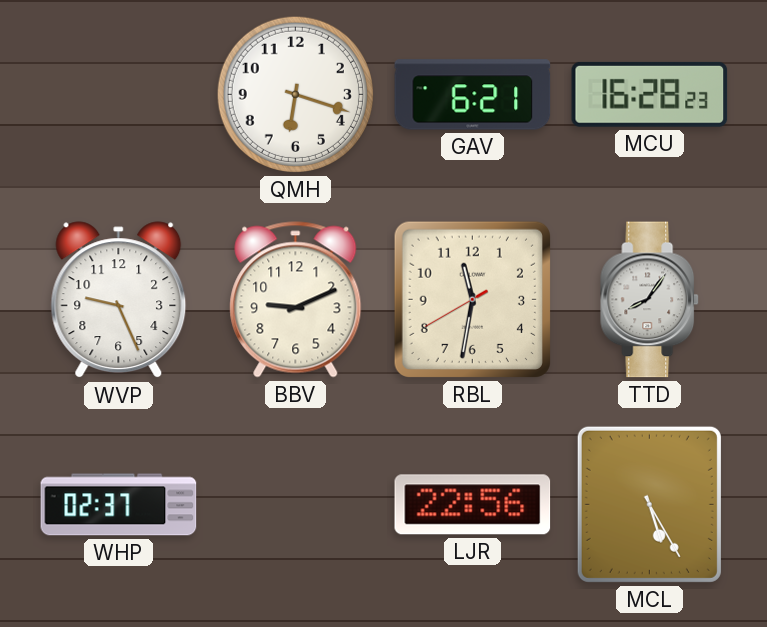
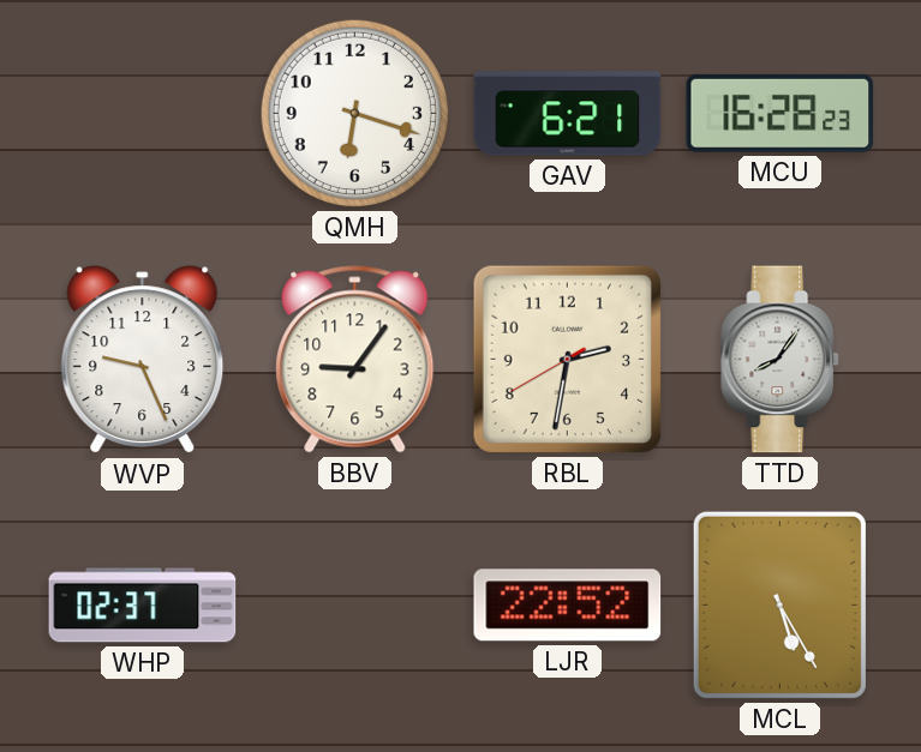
BBV: 9:11 -> 9:06
RBL: 11:31 -> 2:31
LJR: 22:56 -> 22:52
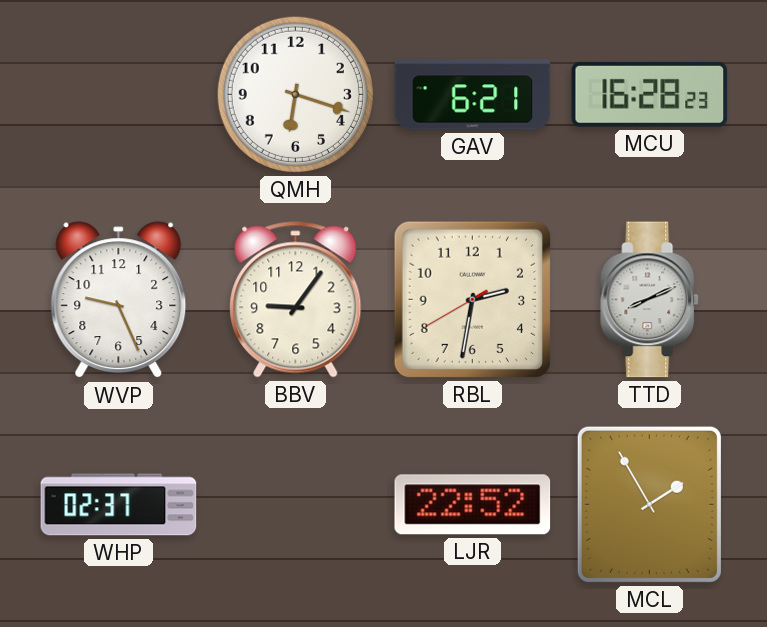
TTD: 8:06 -> 8:11
MCL: 5:25 -> 1:55
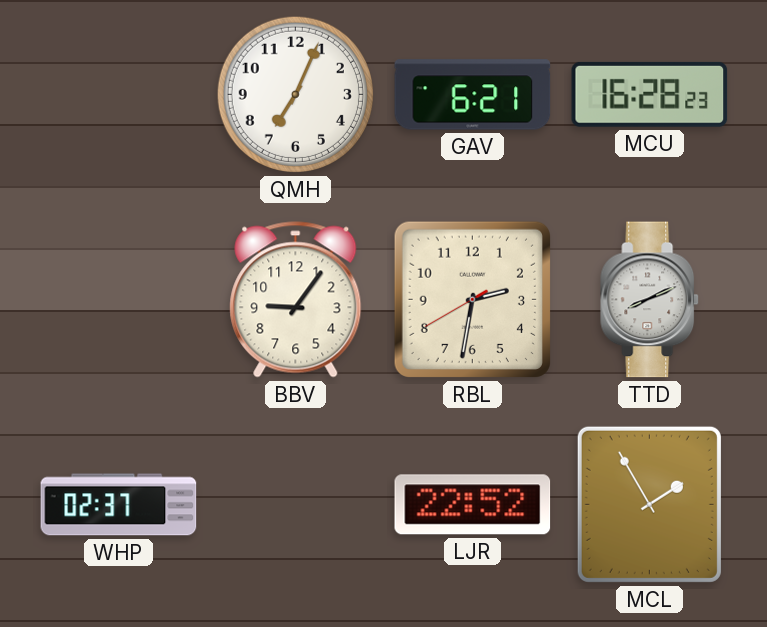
QMH: 6:18 -> 7:04
WVP: 9:26 -> none
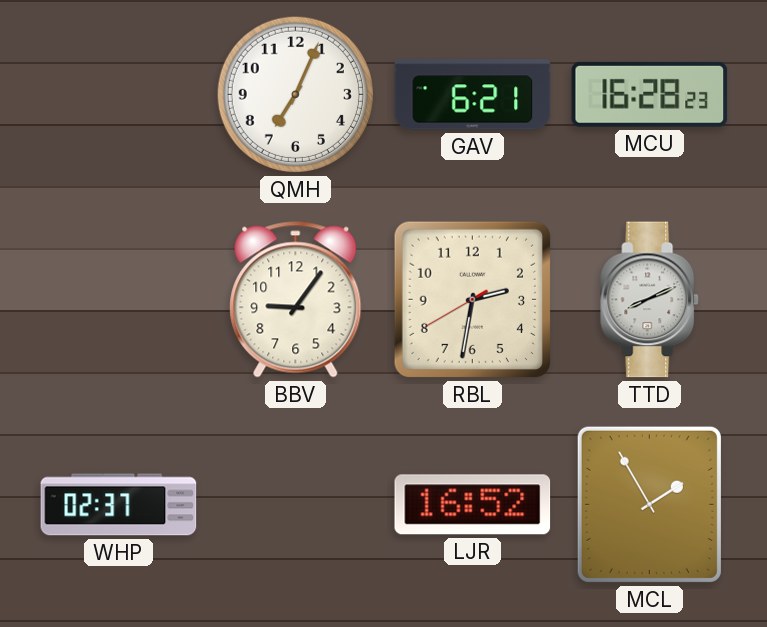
LJR: 22:52 -> 16:52
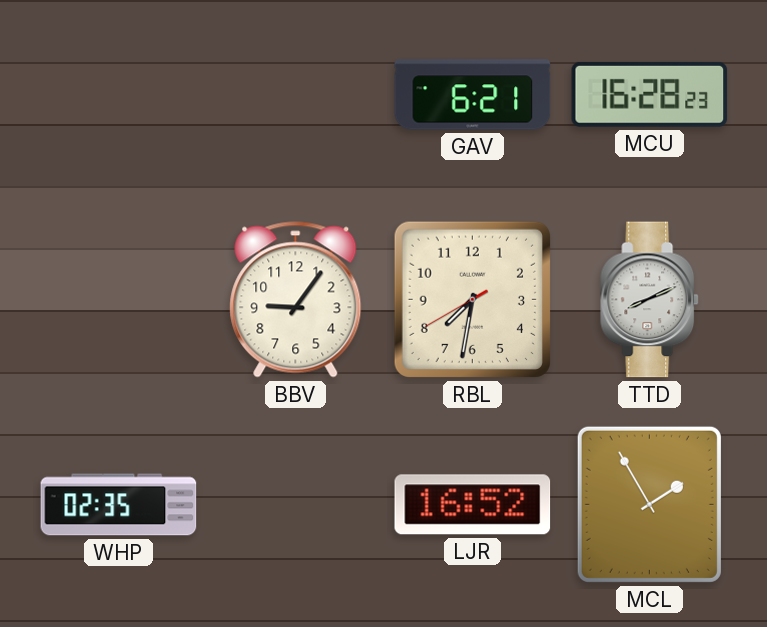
QMH: 7:04 -> none
RBL: 2:31 -> 7:31
WHP: 02:37 -> 02:35
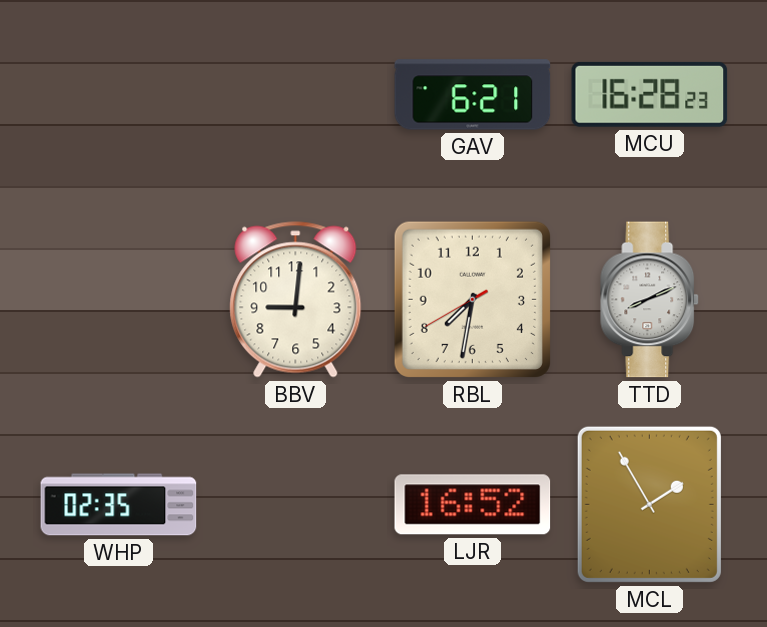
BBV: 9:06 -> 9:01
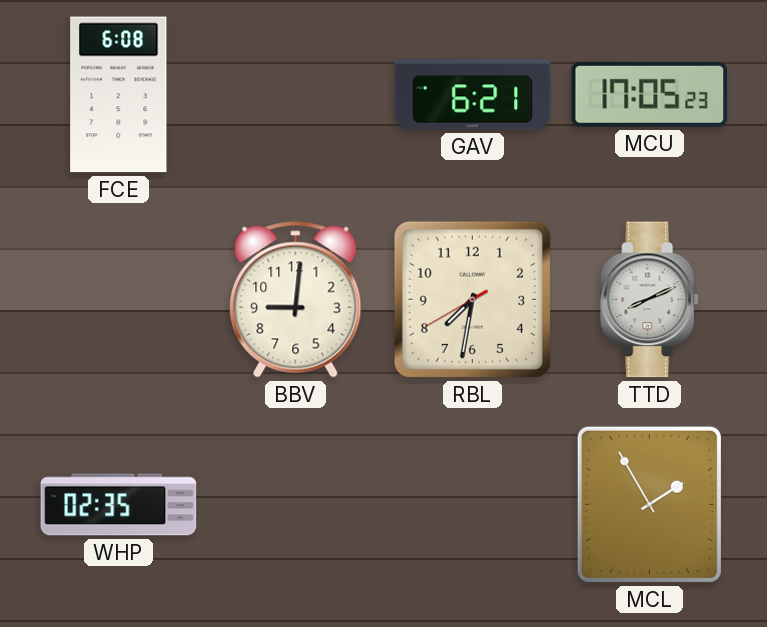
FCE: none -> 6:08
MCU: 16:28 -> 17:05
LJR: 16:52 -> none
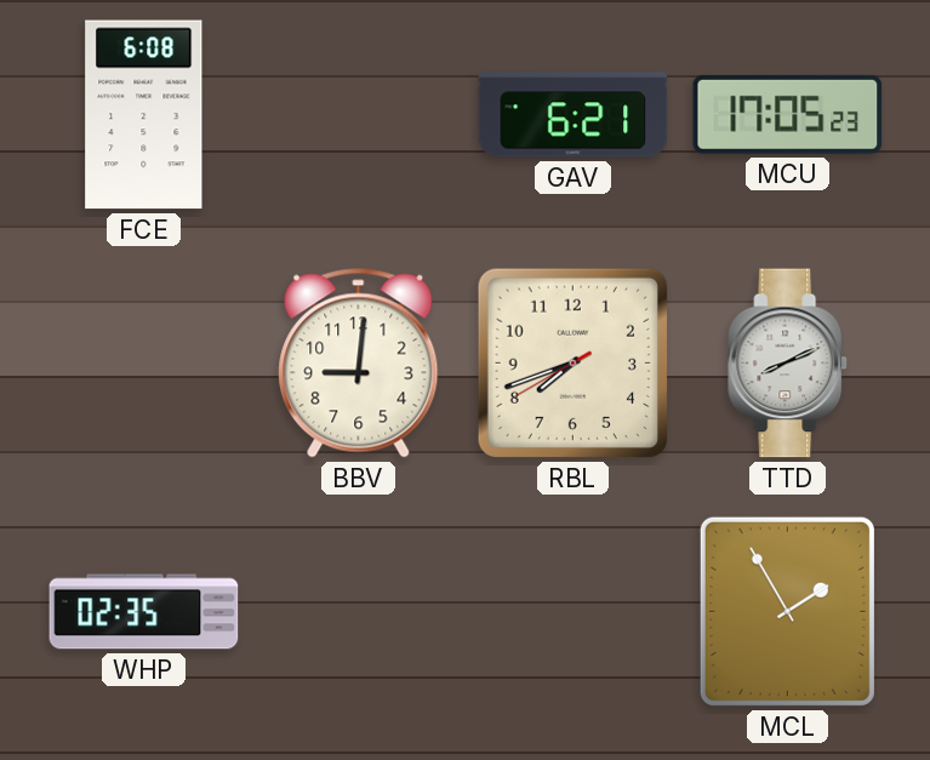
RBL: 7:31 -> 7:41
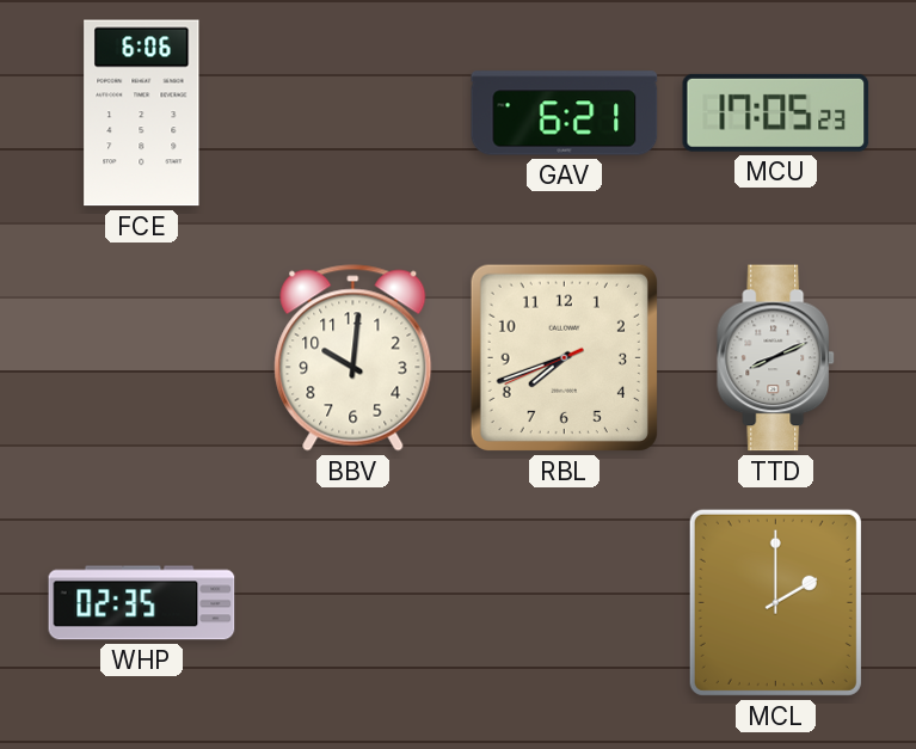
FCE: 6:08 -> 6:06
BBV: 9:01 -> 10:01
RBL: 7:41:40 -> 7:41:41
MCL: 1:55 -> 2:00
